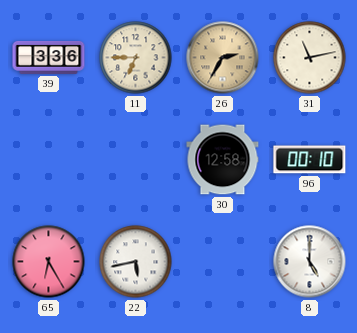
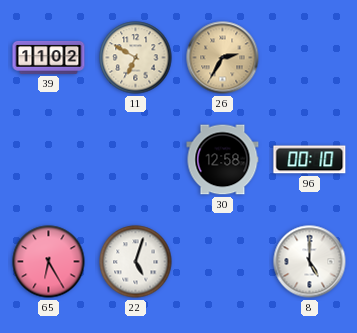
39: 3:36 -> 11:02
11: 6:45 -> 6:50
31: 11:13 -> none
22: 5:43 -> 5:03
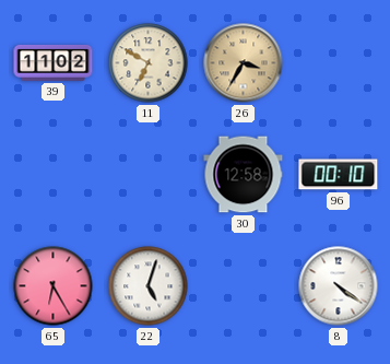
26: 2:35 -> 3:35
8: 5:00 -> 4:21
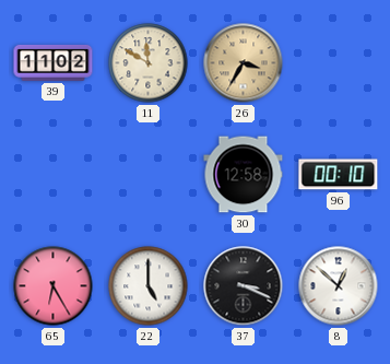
11: 6:50 -> 11:50
22: 5:03 -> 5:00
37: none -> 3:19
8: 4:21 -> 12:52
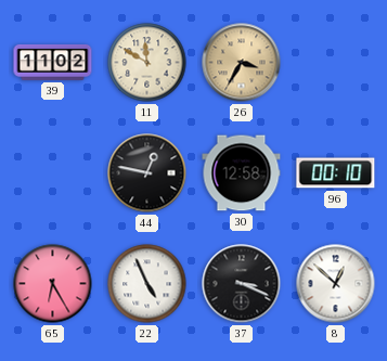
44: none -> 12:47
22: 5:00 -> 4:56
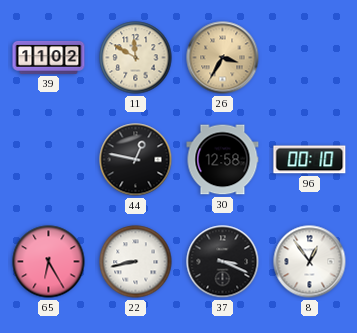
22: 4:56 -> 8:43
8: 12:52 -> 12:54
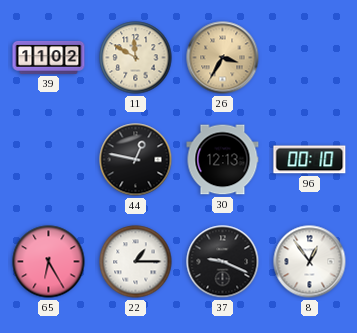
30: 12:58 -> 12:13
22: 8:43 -> 1:15
37: 3:19 -> 9:19
